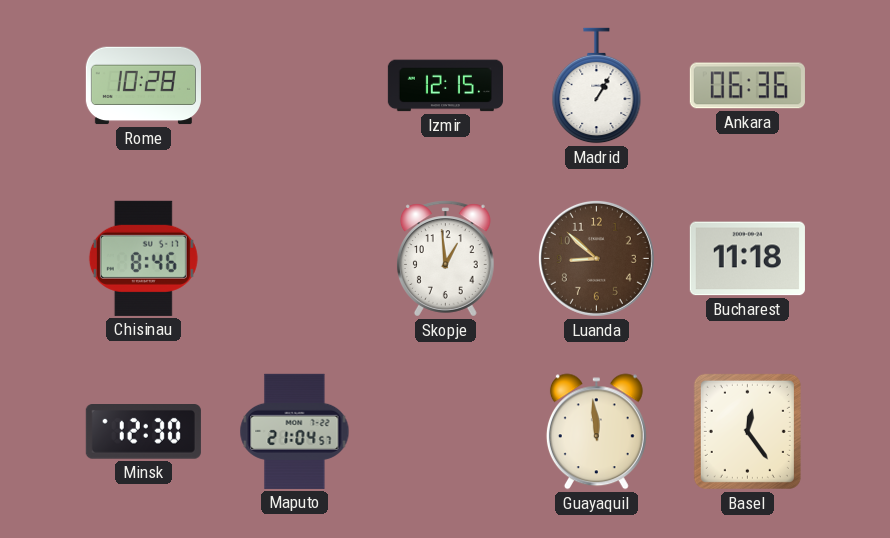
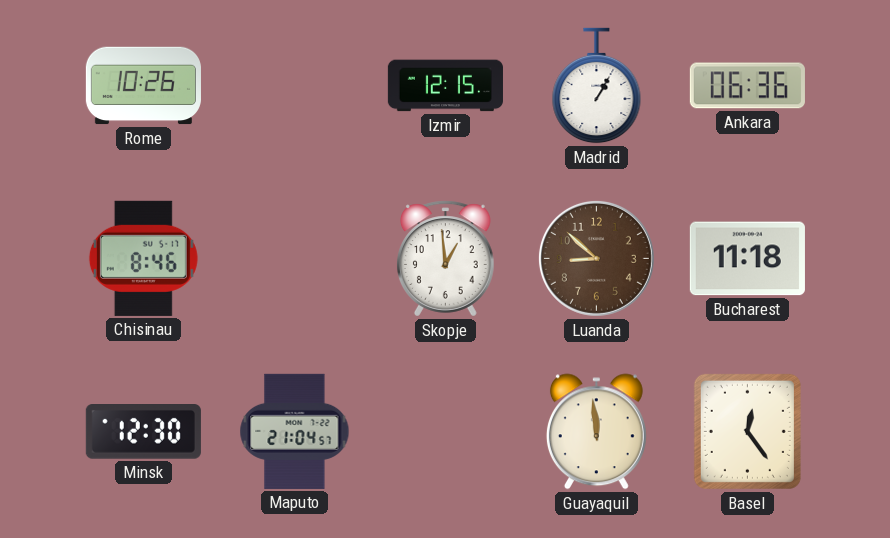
Rome: 10:28 -> 10:26
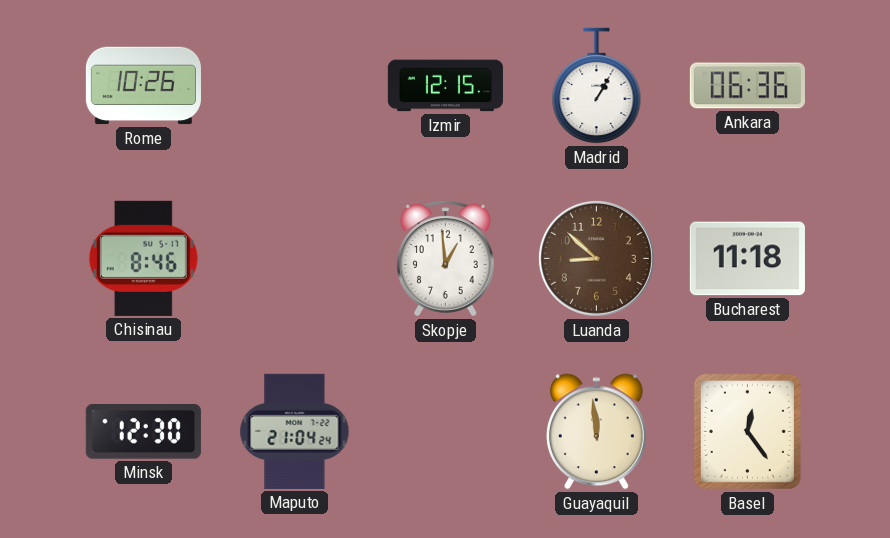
Maputo: 21:04:57 -> 21:04:24
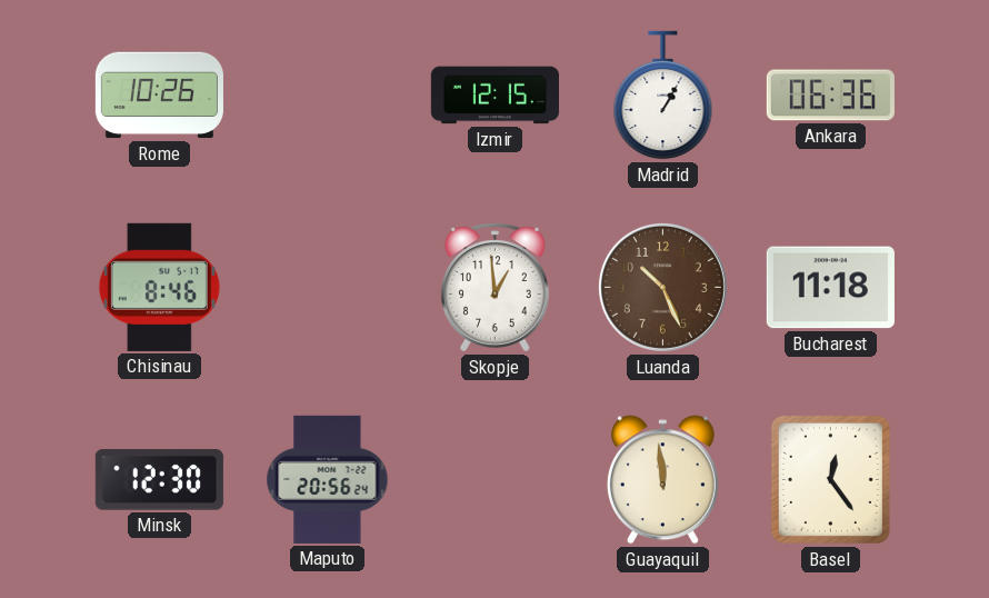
Luanda: 8:52 -> 10:26
Maputo: 21:04 -> 20:56
